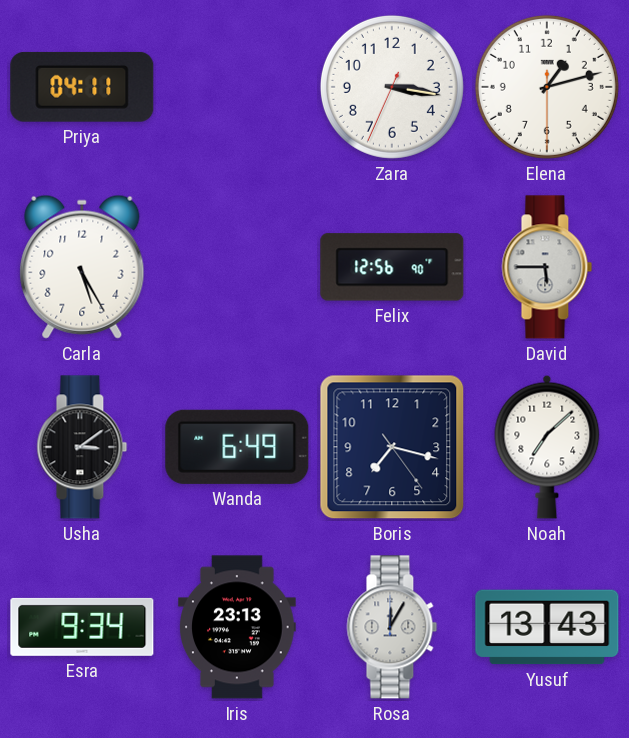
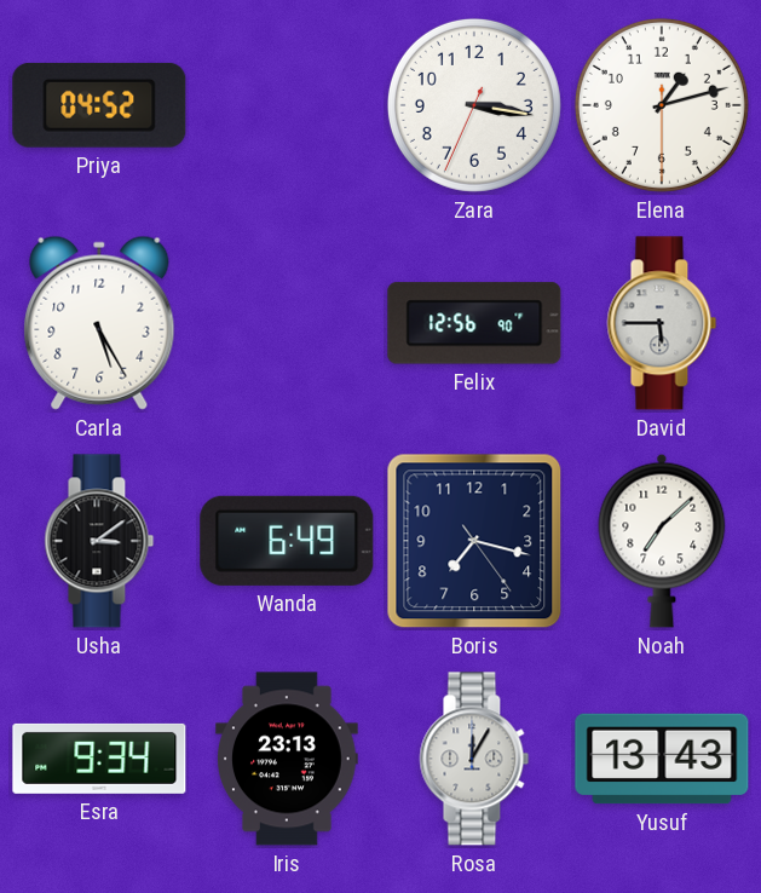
Priya: 04:11 -> 04:52
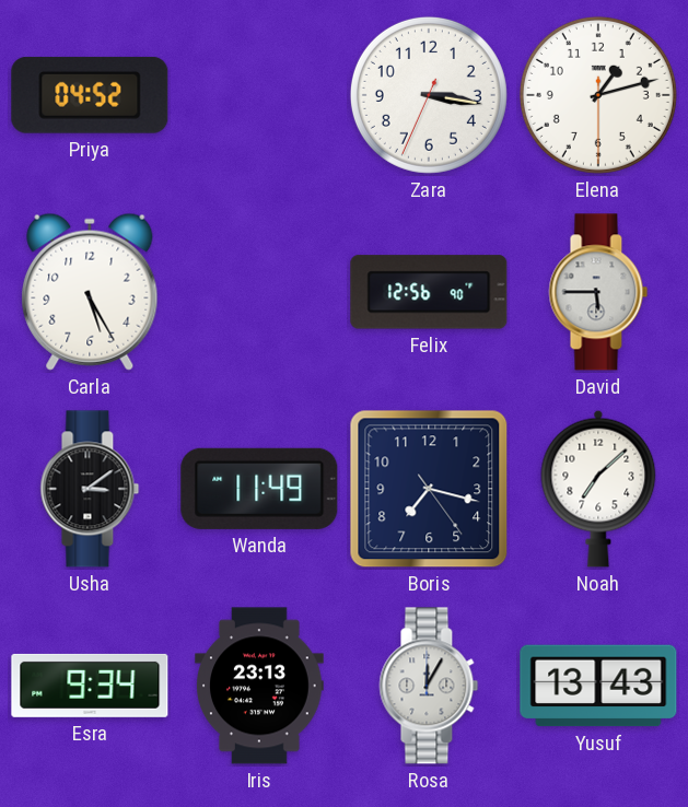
Wanda: 6:49 -> 11:49
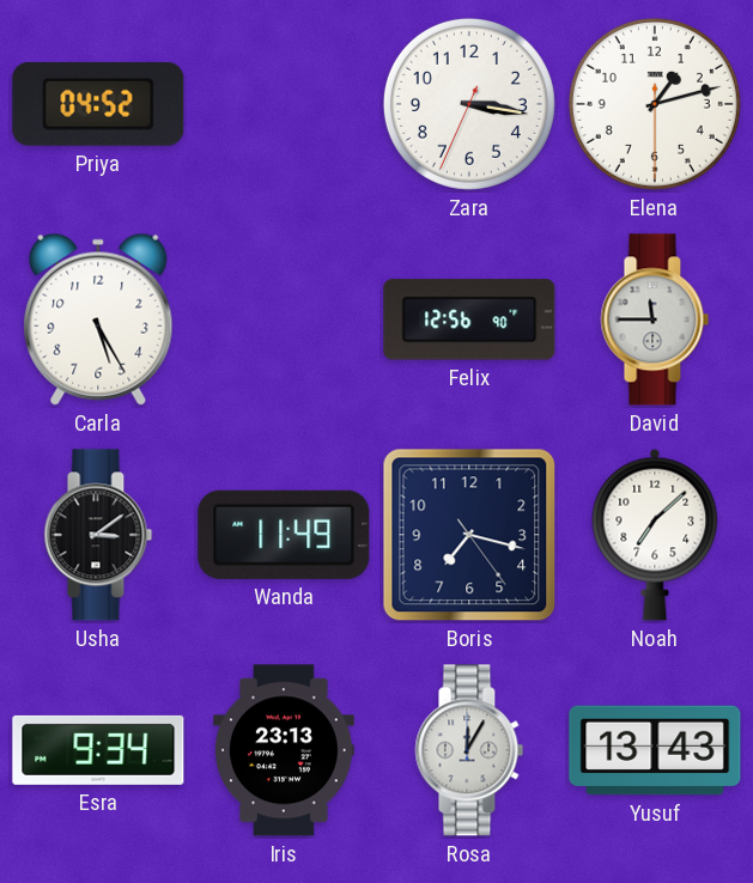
David: 5:45 -> 11:45
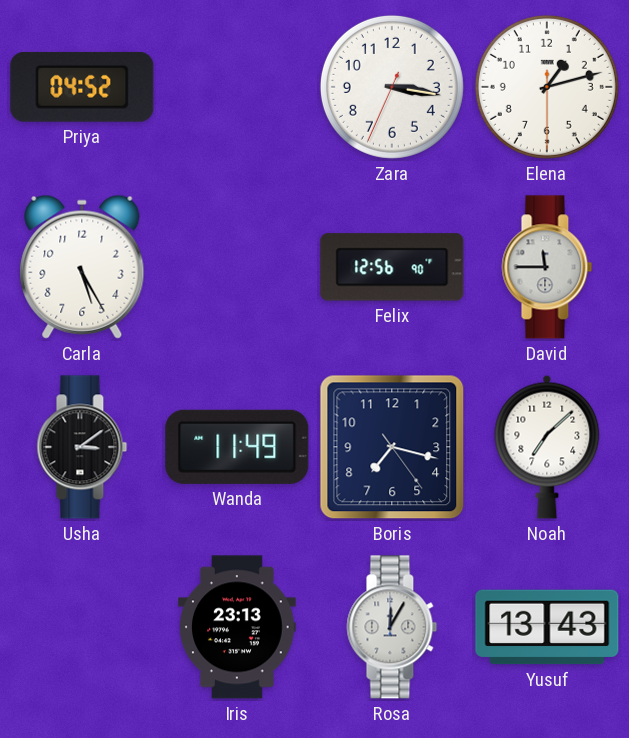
Esra: 9:34 -> none
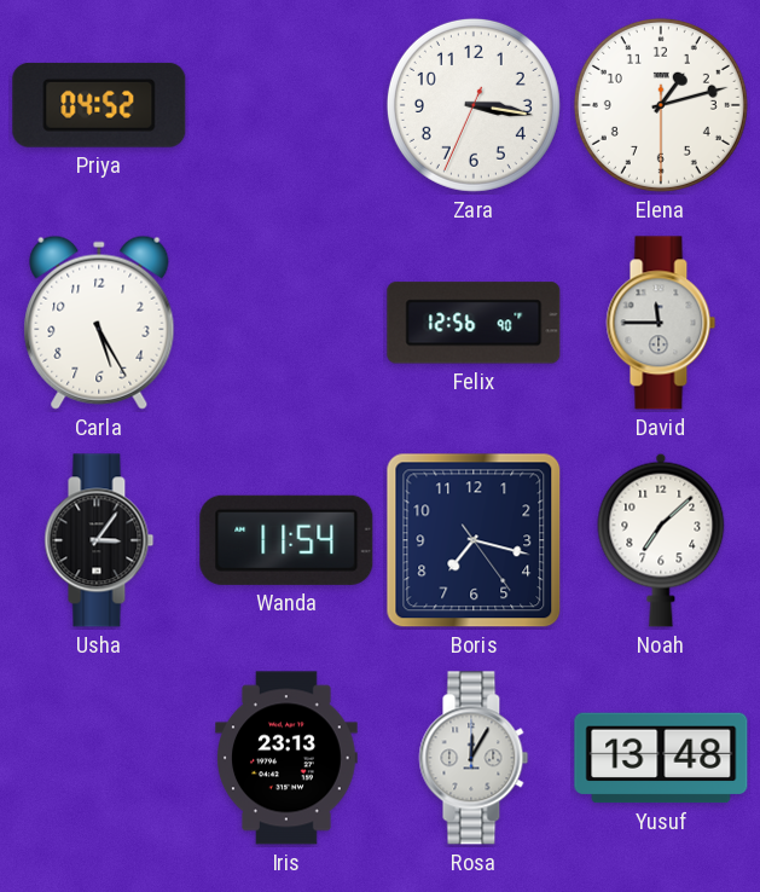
Usha: 3:09 -> 3:06
Wanda: 11:49 -> 11:54
Yusuf: 13:43 -> 13:48
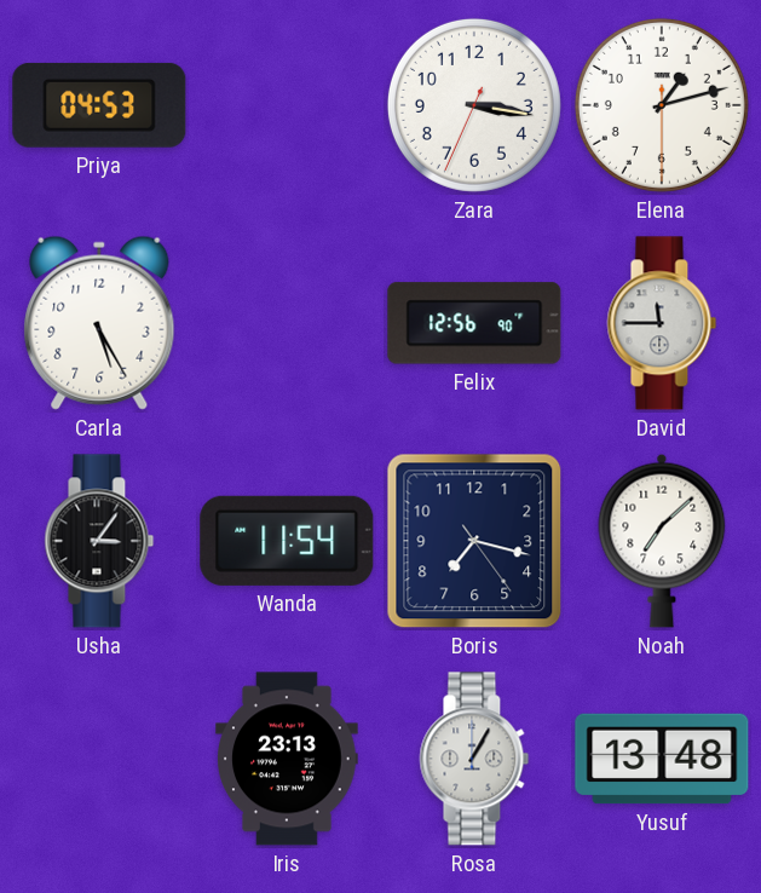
Priya: 04:52 -> 04:53
Rosa: 12:05 -> 1:05
